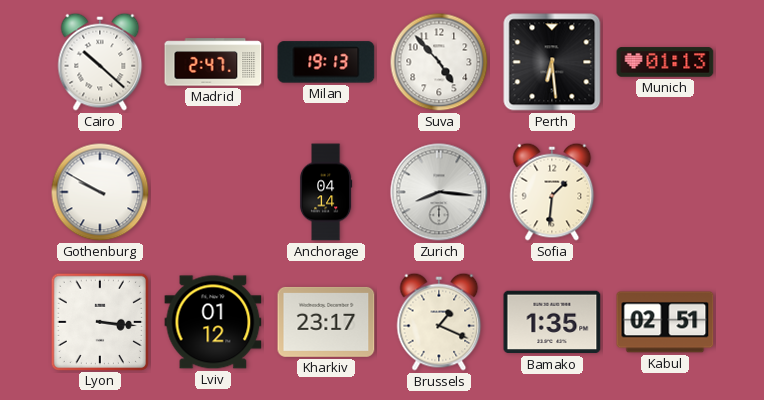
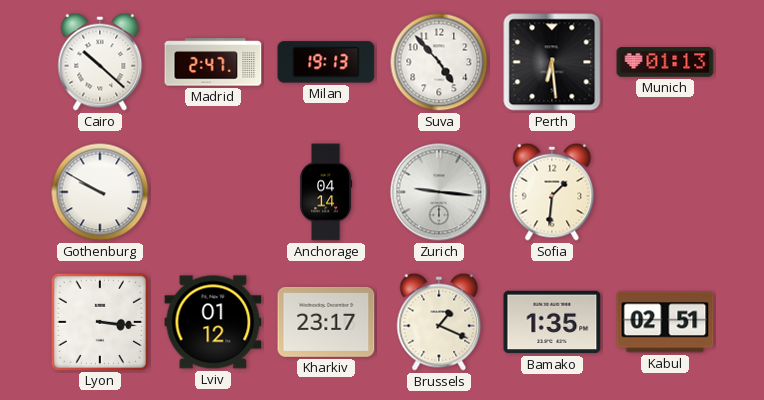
Zurich: 8:16 -> 9:16
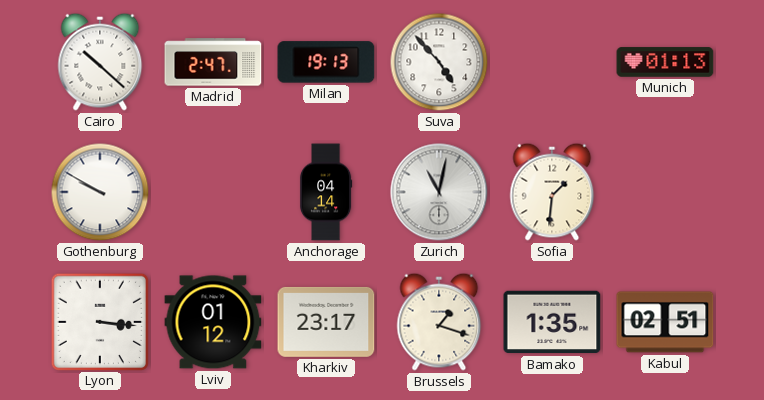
Perth: 6:29 -> none
Zurich: 9:16 -> 11:02
Brussels: 1:19 -> 1:18
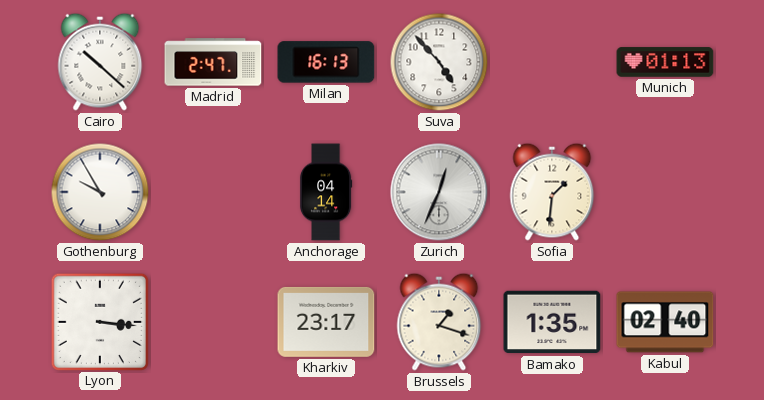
Milan: 19:13 -> 16:13
Gothenburg: 9:50 -> 9:55
Zurich: 11:02 -> 12:34
Lviv: 01:12 -> none
Kabul: 02:51 -> 02:40
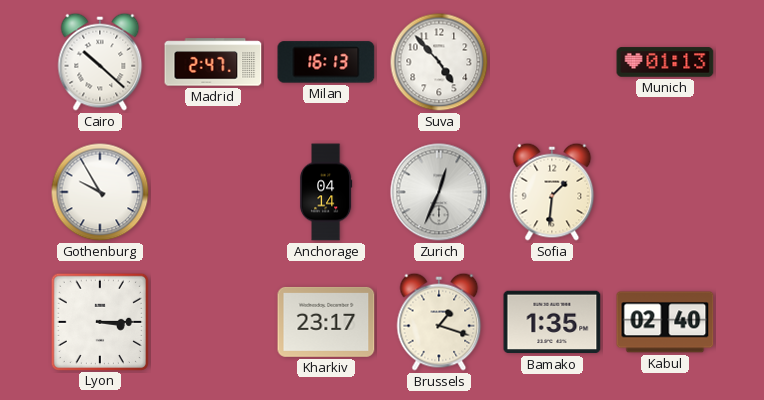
Lyon: 3:16 -> 3:15
